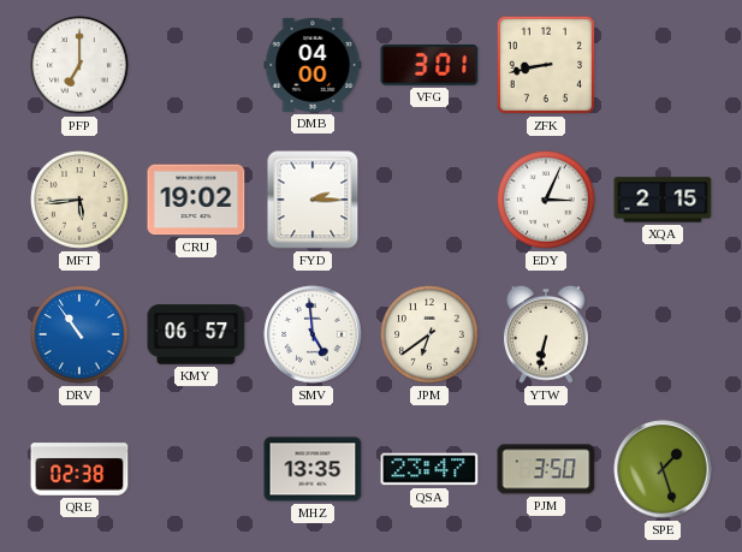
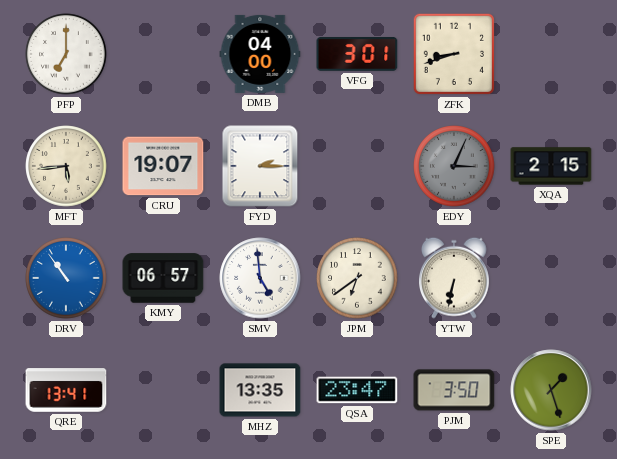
ZFK: 8:43 -> 8:42
CRU: 19:02 -> 19:07
EDY dial: white -> grey
QRE: 02:38 -> 13:41
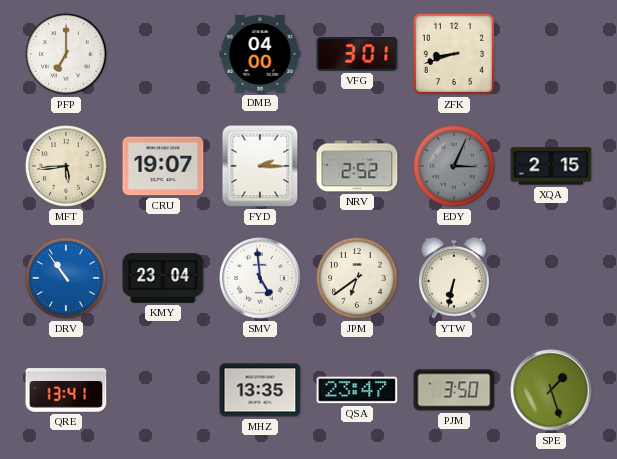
NRV: none -> 2:52
KMY: 06:57 -> 23:04
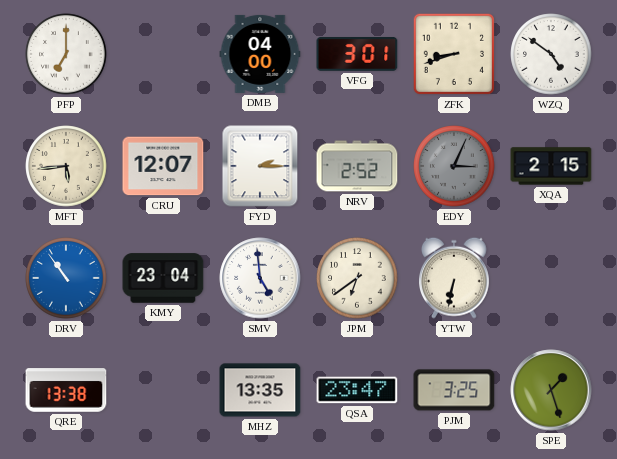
WZQ: none -> 4:51
CRU: 19:07 -> 12:07
QRE: 13:41 -> 13:38
PJM: 3:50 -> 3:25
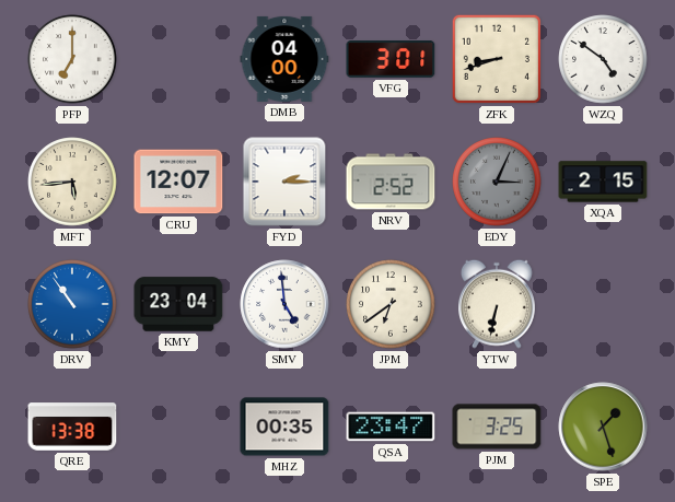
MHZ: 13:35 -> 00:35
